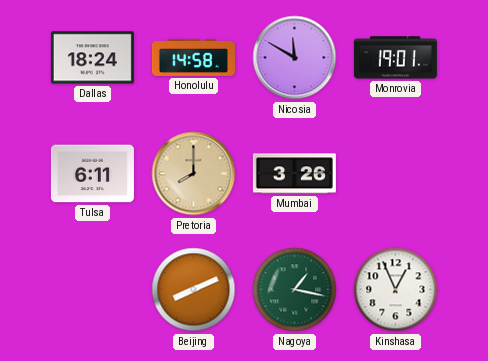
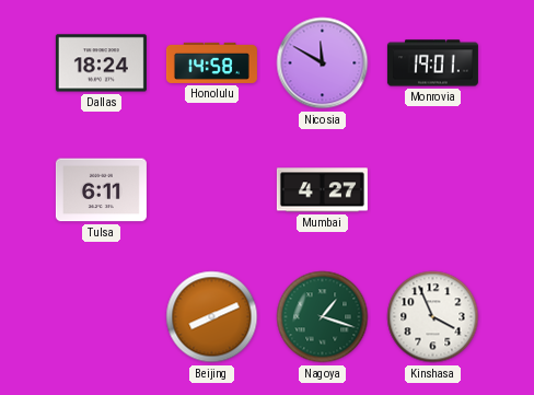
Pretoria: 8:00 -> none
Mumbai: 3:26 -> 4:27
Nagoya: 1:17 -> 1:18
Kinshasa: 12:56 -> 3:56
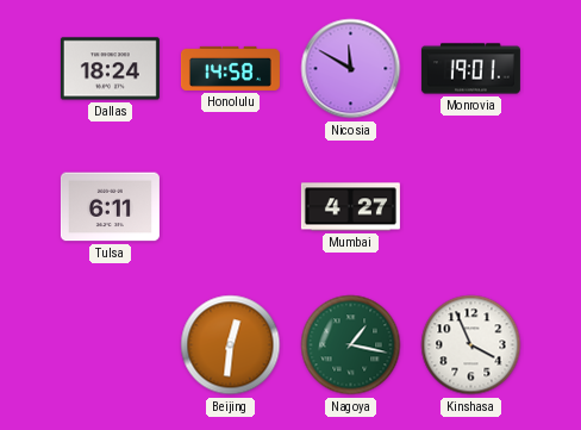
Beijing: 8:11 -> 12:31
Nagoya: 1:18 -> 1:17
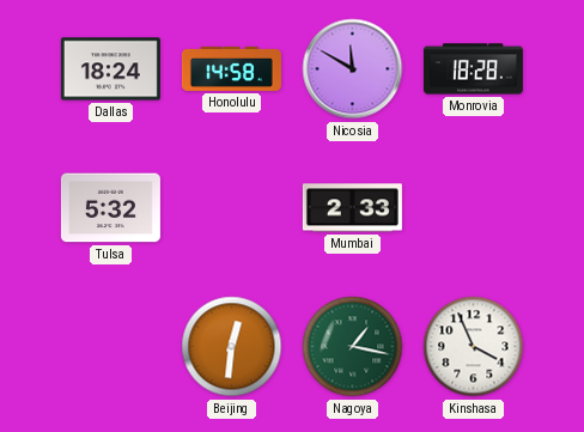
Monrovia: 19:01 -> 18:28
Tulsa: 6:11 -> 5:32
Mumbai: 4:27 -> 2:33
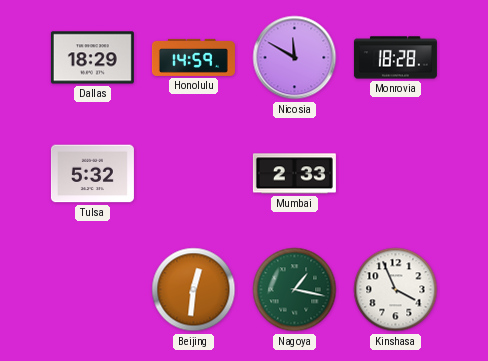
Dallas: 18:24 -> 18:29
Honolulu: 14:58 -> 14:59
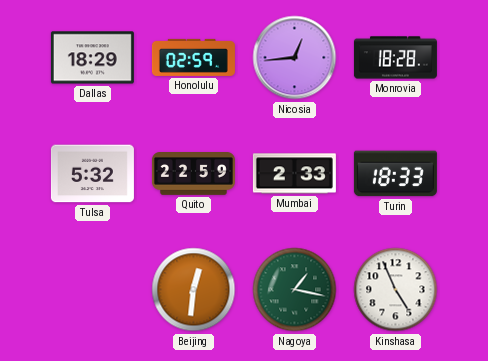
Honolulu: 14:59 -> 02:59
Nicosia: 11:50 -> 12:44
Quito: none -> 22:59
Turin: none -> 18:33
Kinshasa: 3:56 -> 4:56
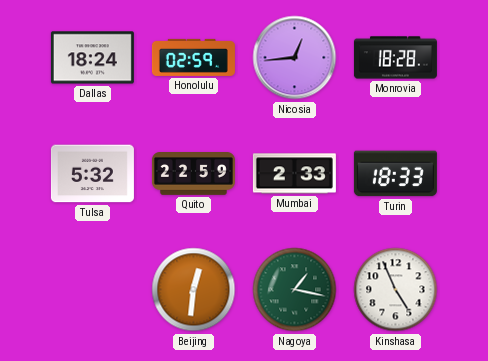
Dallas: 18:29 -> 18:24
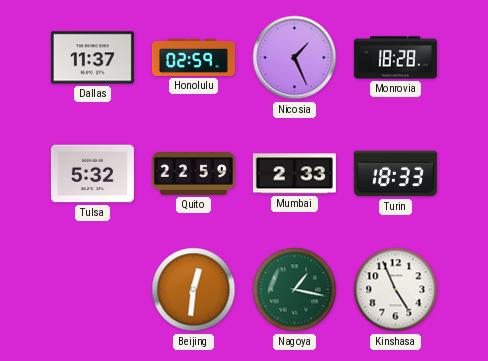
Dallas: 18:24 -> 11:37
Nicosia: 12:44 -> 1:26
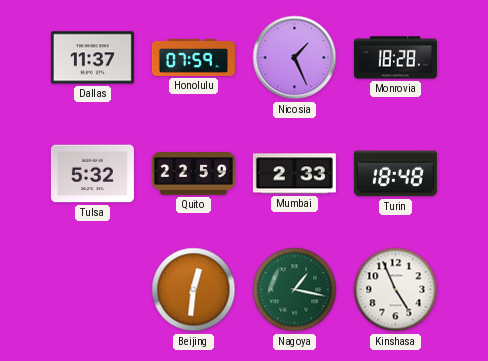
Honolulu: 02:59 -> 07:59
Turin: 18:33 -> 18:48
